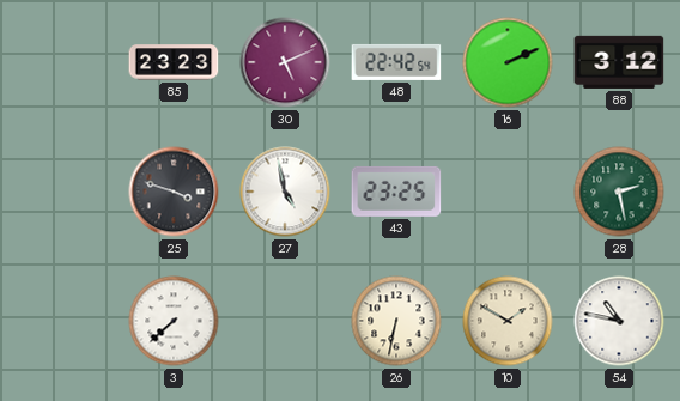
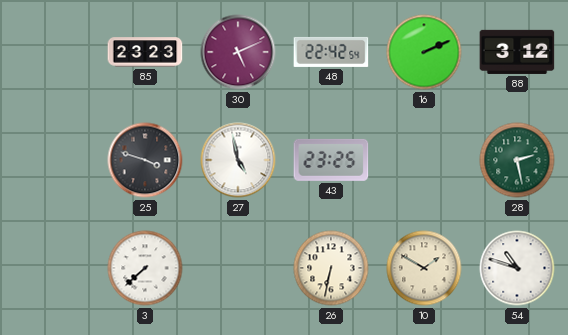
54: 10:47 -> 10:48
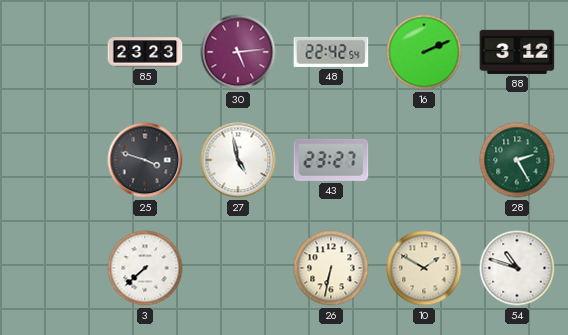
30: 5:11 -> 5:14
43: 23:25 -> 23:27
28: 2:28 -> 2:25
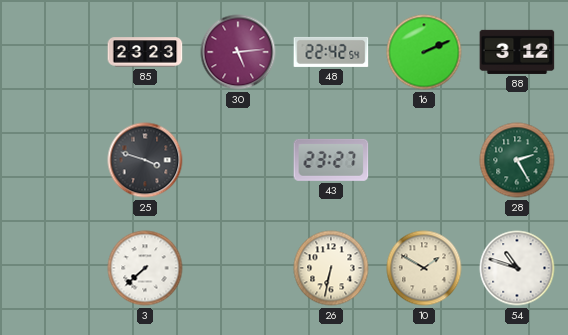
27: 4:58 -> none
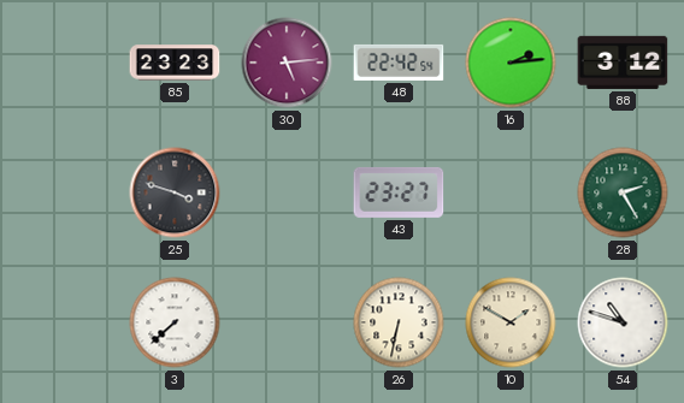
16: 2:11 -> 2:14
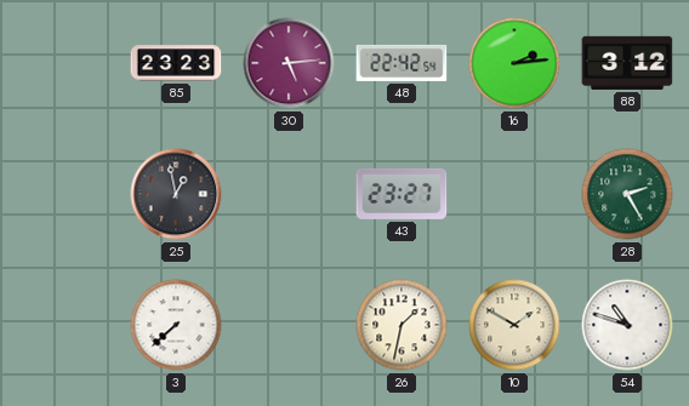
25: 3:48 -> 12:58
26: 6:32 -> 1:32
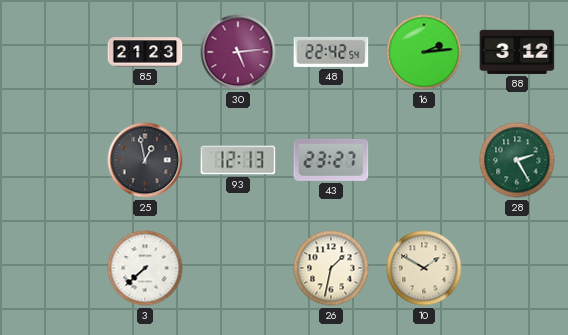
85: 23:23 -> 21:23
93: none -> 12:13
54: 10:48 -> none
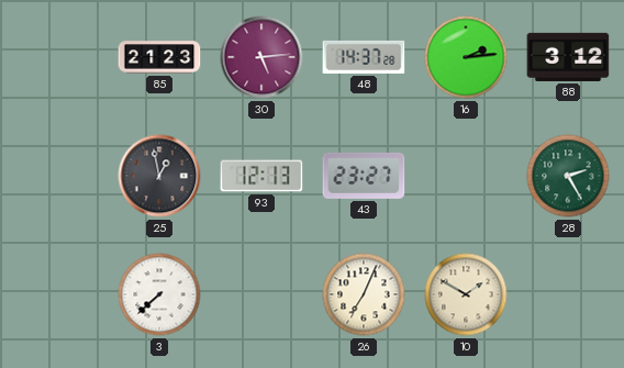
48: 22:42 -> 14:37
26: 1:32 -> 7:04
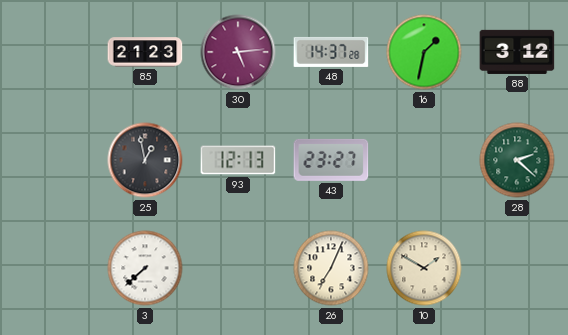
16: 2:14 -> 1:32
28: 2:25 -> 2:22
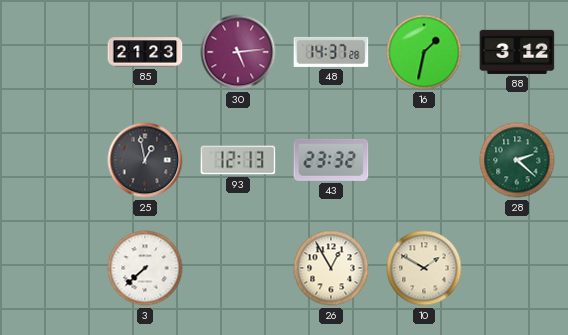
43: 23:27 -> 23:32
26: 7:04 -> 12:55
